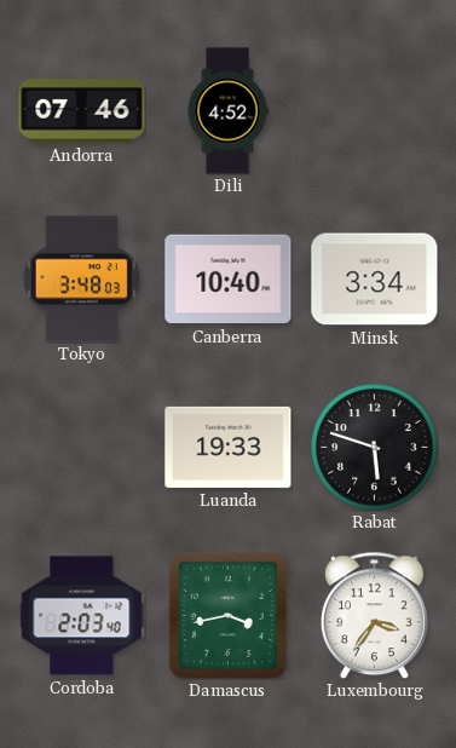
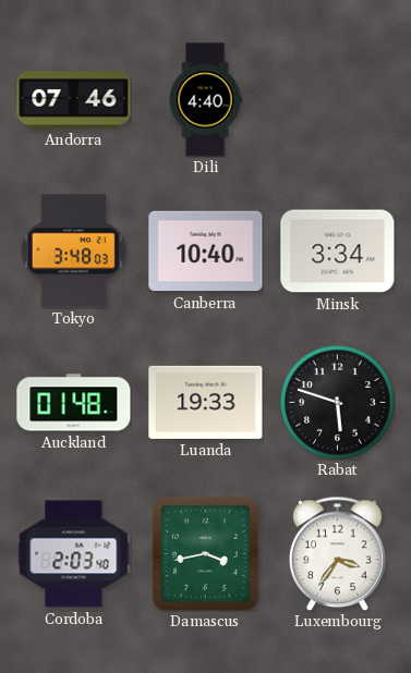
Dili: 4:52 -> 4:40
Auckland: none -> 01:48
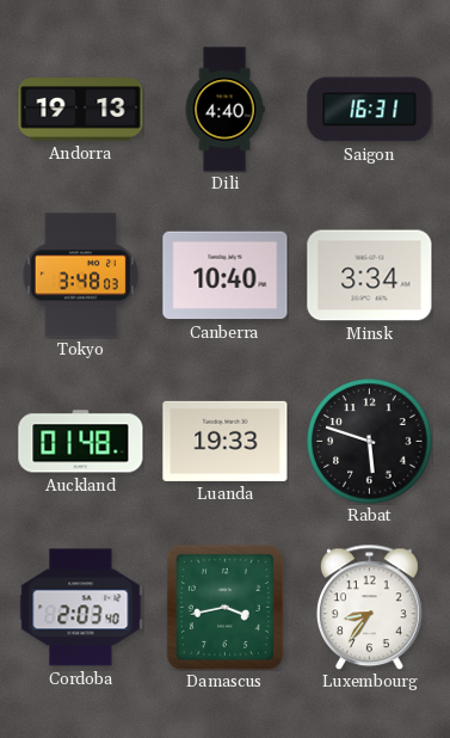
Andorra: 07:46 -> 19:13
Saigon: none -> 16:31
Luxembourg: 3:36 -> 8:36
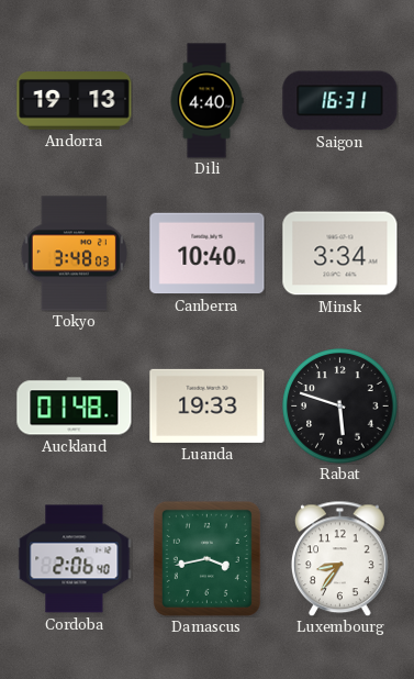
Cordoba: 2:03 -> 2:06
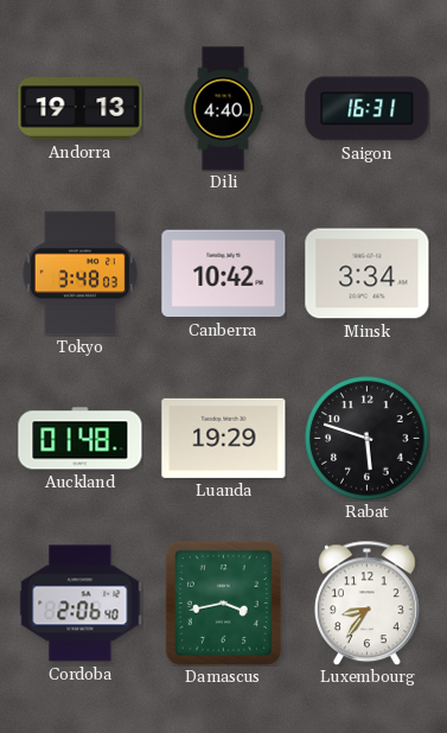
Canberra: 10:40 -> 10:42
Luanda: 19:33 -> 19:29
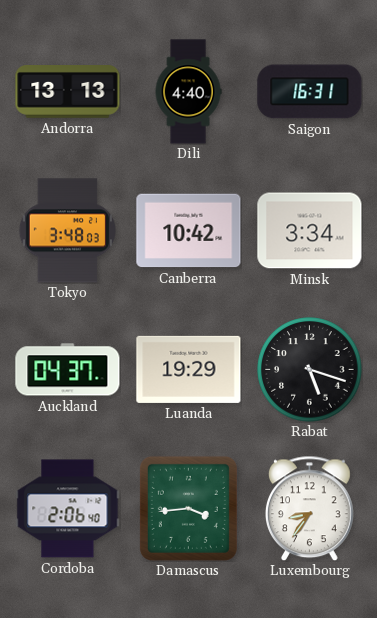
Andorra: 19:13 -> 13:13
Auckland: 01:48 -> 04:37
Rabat: 5:48 -> 5:18
Damascus: 3:43 -> 3:44
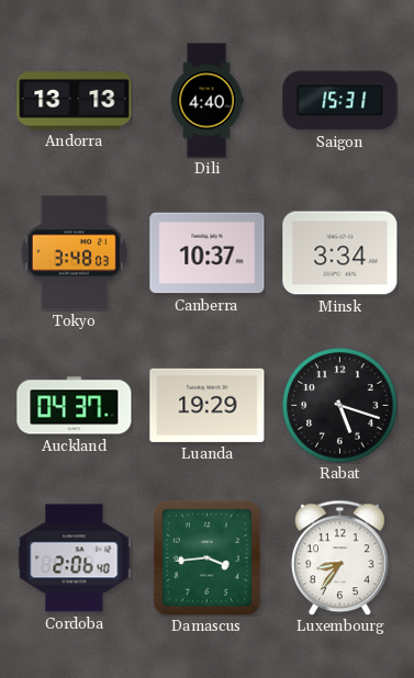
Saigon: 16:31 -> 15:31
Canberra: 10:42 -> 10:37
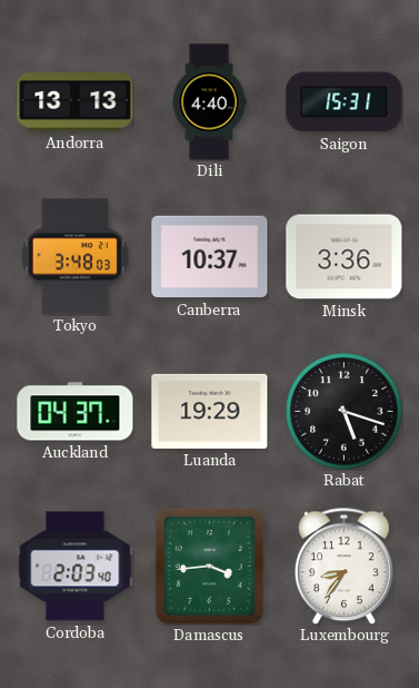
Minsk: 3:34 -> 3:36
Cordoba: 2:06 -> 2:03
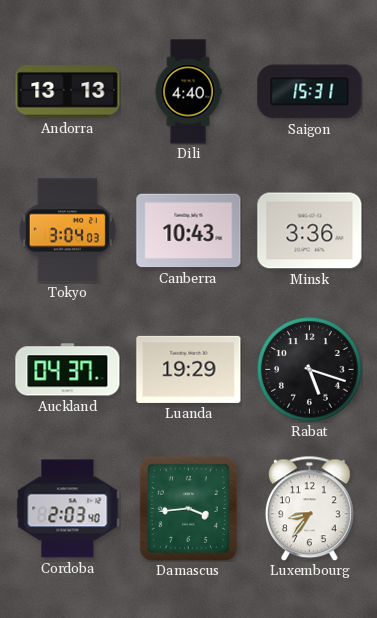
Tokyo: 3:48 -> 3:04
Canberra: 10:37 -> 10:43
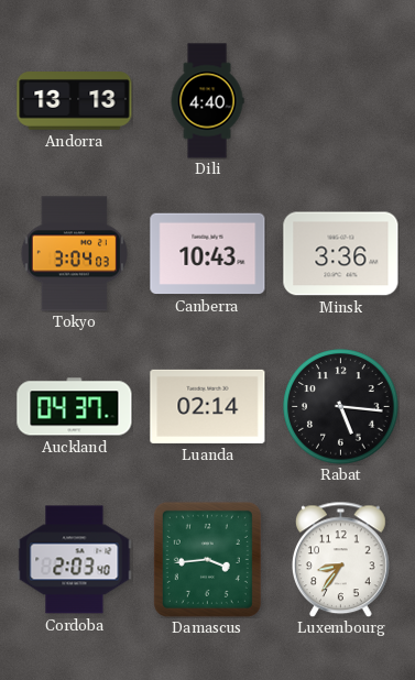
Saigon: 15:31 -> none
Luanda: 19:29 -> 02:14
Rabat: 5:18 -> 5:16
